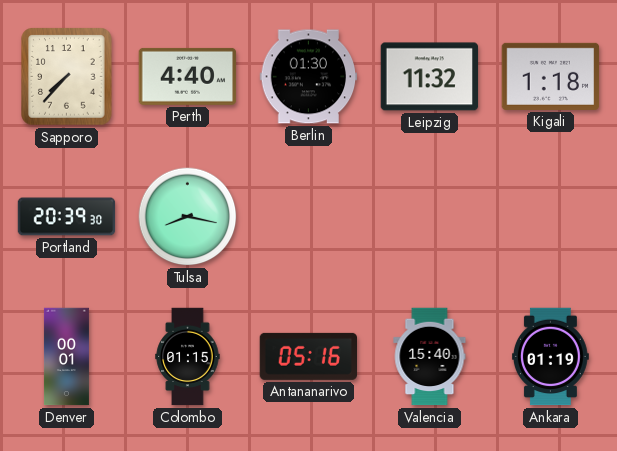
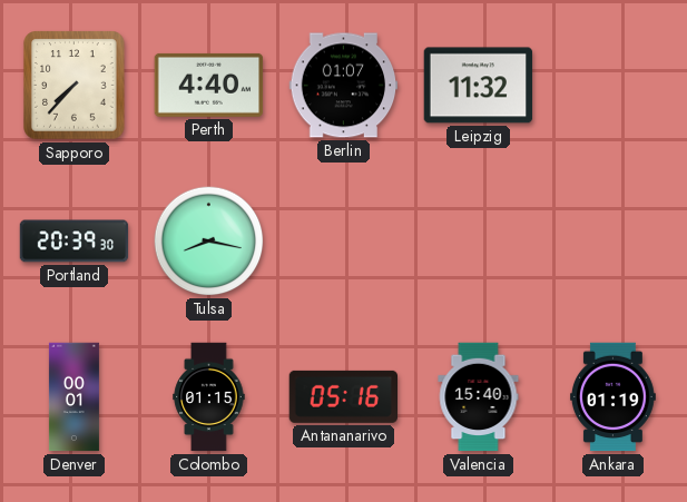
Berlin: 01:30 -> 01:07
Kigali: 1:18 -> none
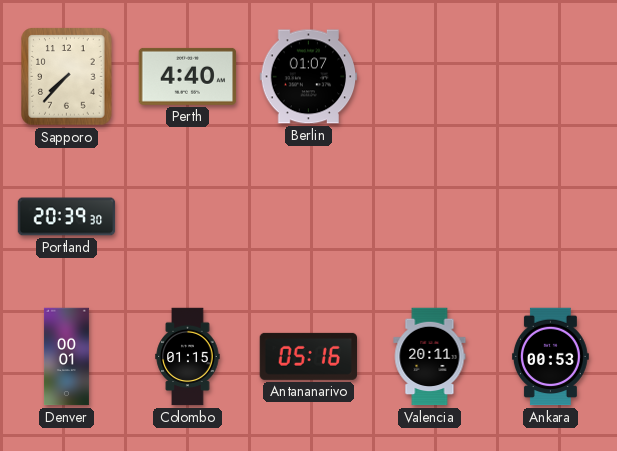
Leipzig: 11:32 -> none
Tulsa: 8:17 -> none
Valencia: 15:40 -> 20:11
Ankara: 01:19 -> 00:53
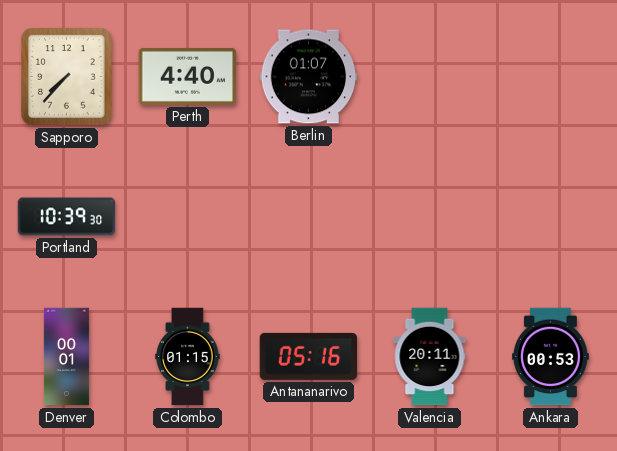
Portland: 20:39 -> 10:39
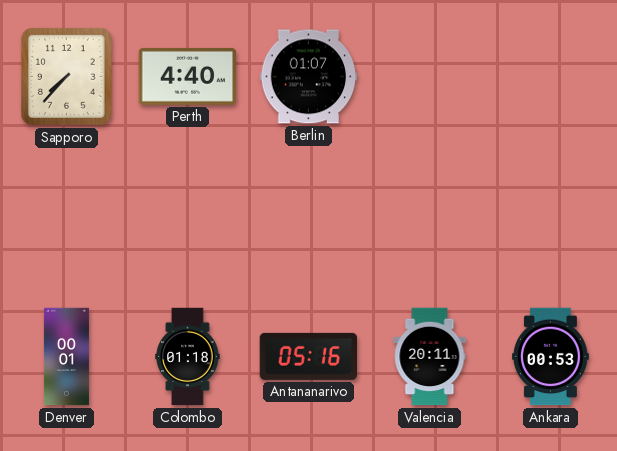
Portland: 10:39 -> none
Colombo: 01:15 -> 01:18
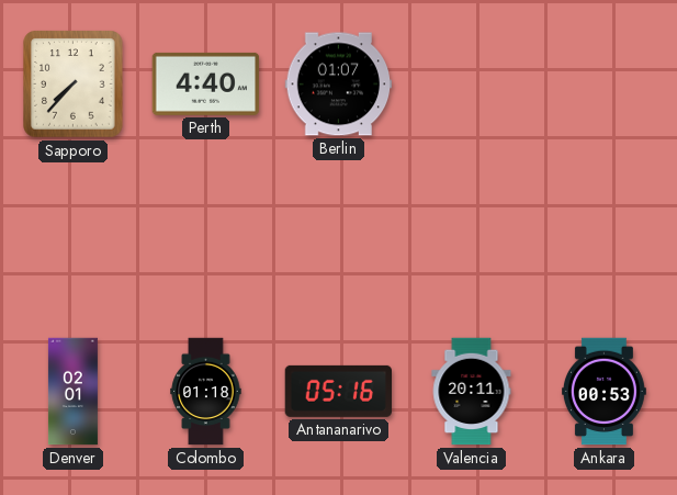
Denver: 00:01 -> 02:01
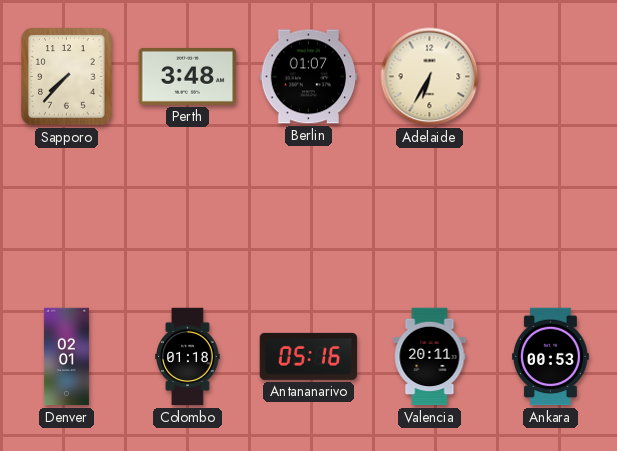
Perth: 4:40 -> 3:48
Adelaide: none -> 6:35
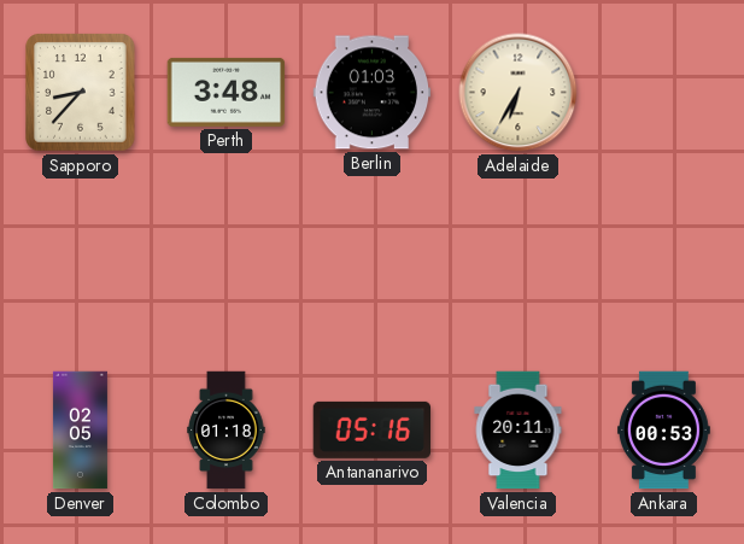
Sapporo: 7:37 -> 8:37
Berlin: 01:07 -> 01:03
Denver: 02:01 -> 02:05
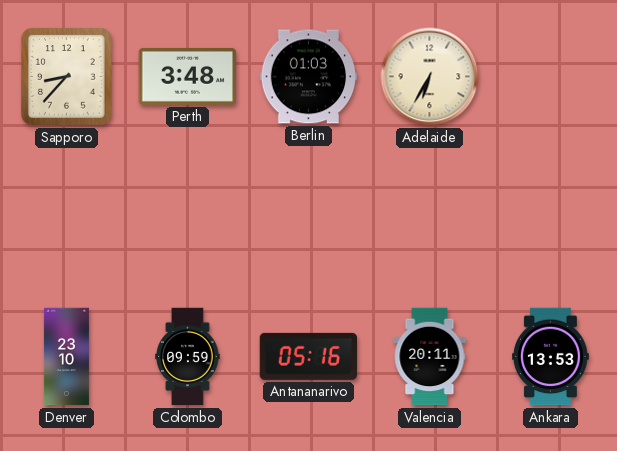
Denver: 02:05 -> 23:10
Colombo: 01:18 -> 09:59
Ankara: 00:53 -> 13:53
